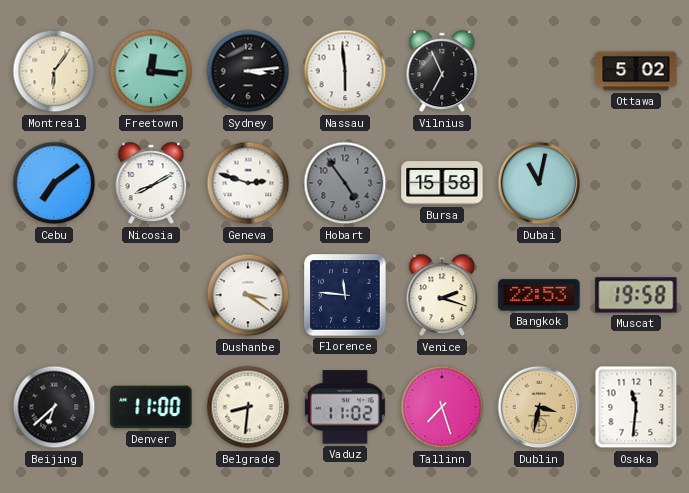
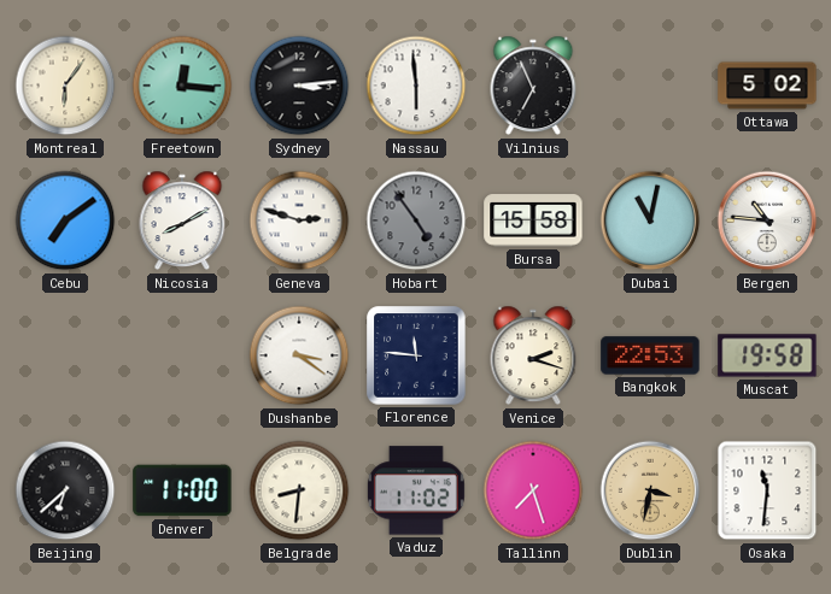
Bergen: none -> 10:46
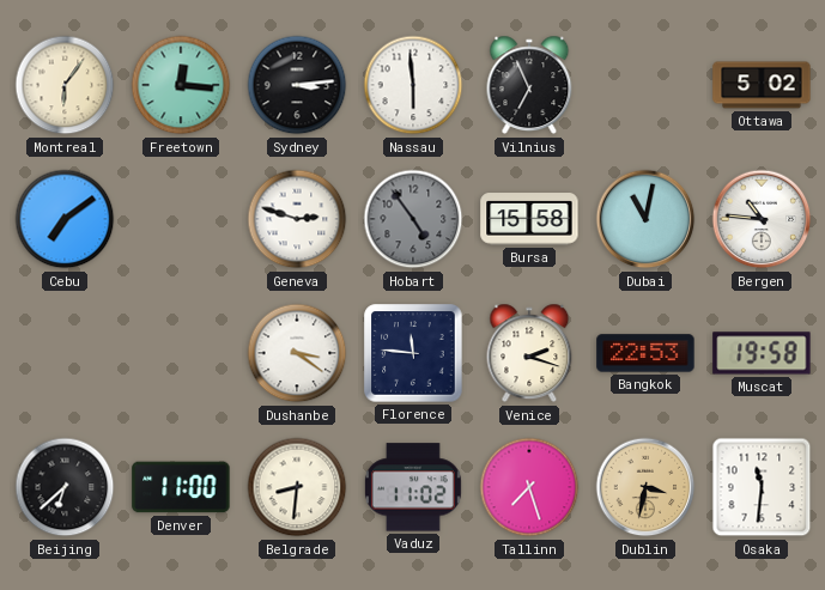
Nicosia: 8:10 -> none
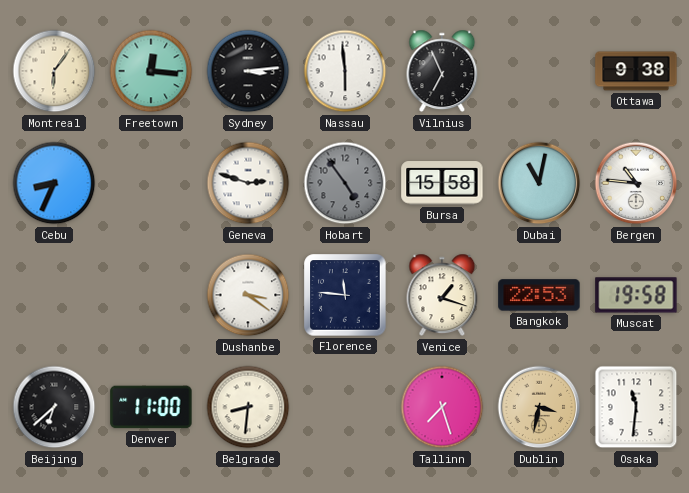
Ottawa: 5:02 -> 9:38
Cebu: 7:09 -> 8:34
Venice: 2:18 -> 1:18
Vaduz: 11:02 -> none
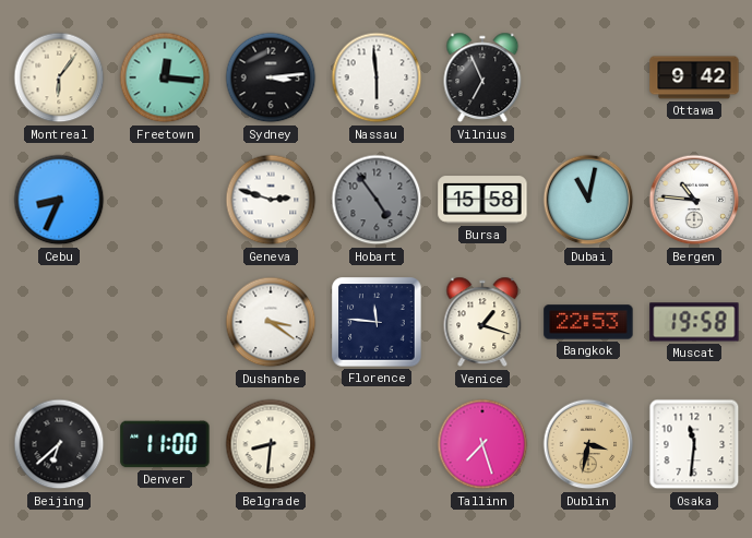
Ottawa: 9:38 -> 9:42
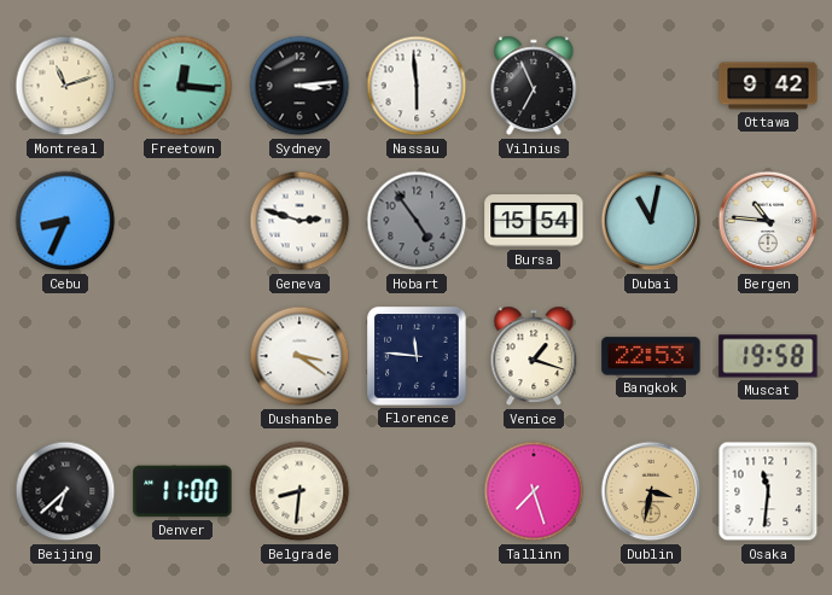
Montreal: 6:06 -> 11:12
Bursa: 15:58 -> 15:54
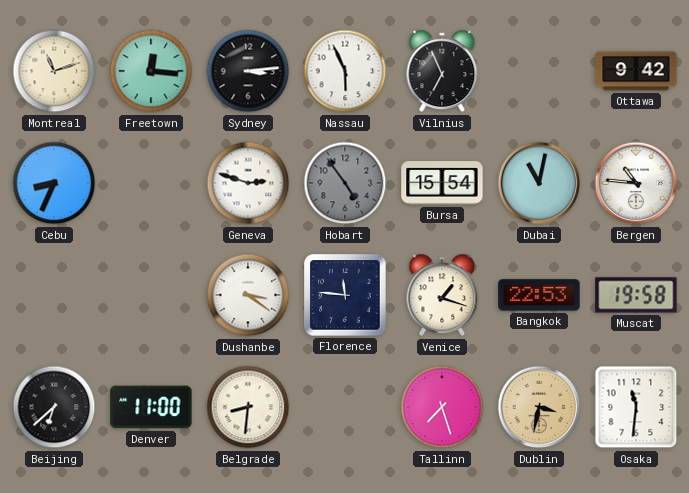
Nassau: 5:59 -> 5:56
